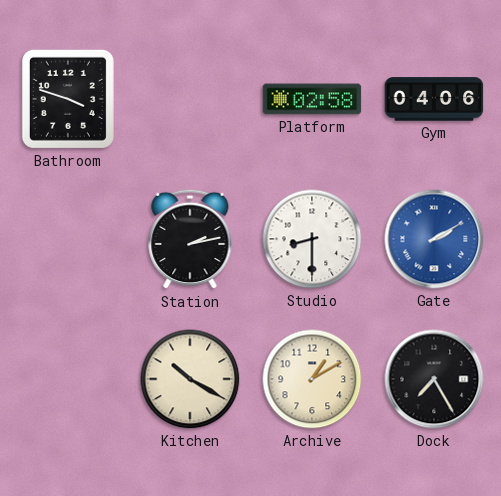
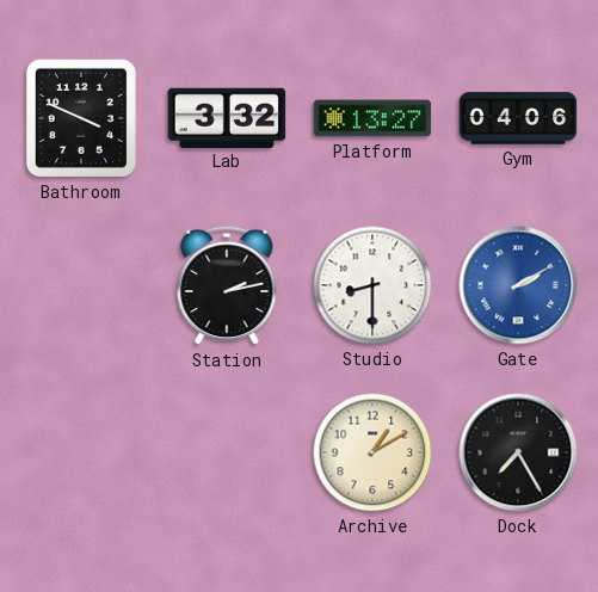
Bathroom: 3:48 -> 3:49
Lab: none -> 3:32
Platform: 02:58 -> 13:27
Kitchen: 10:20 -> none
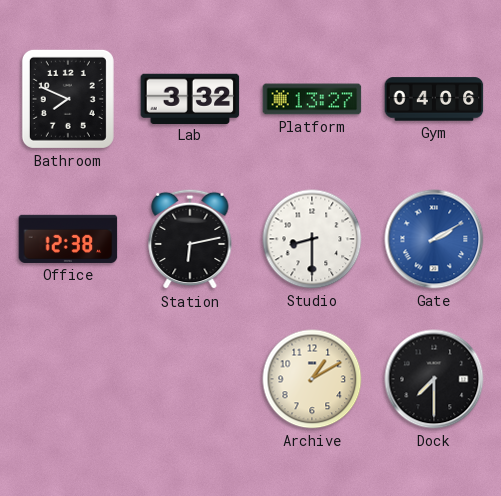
Bathroom: 3:49 -> 7:49
Office: none -> 12:38
Station: 2:13 -> 6:13
Dock: 7:25 -> 7:30
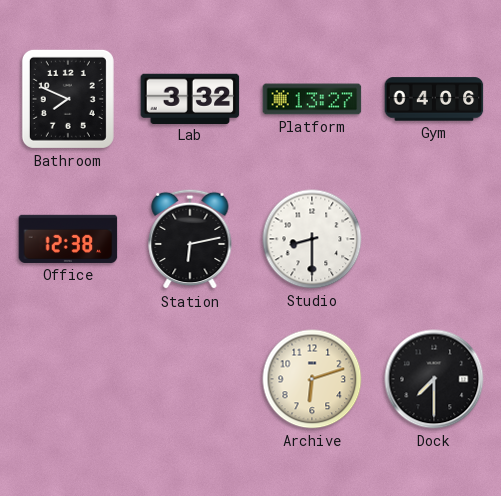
Gate: 2:10 -> none
Archive: 1:10 -> 6:12
